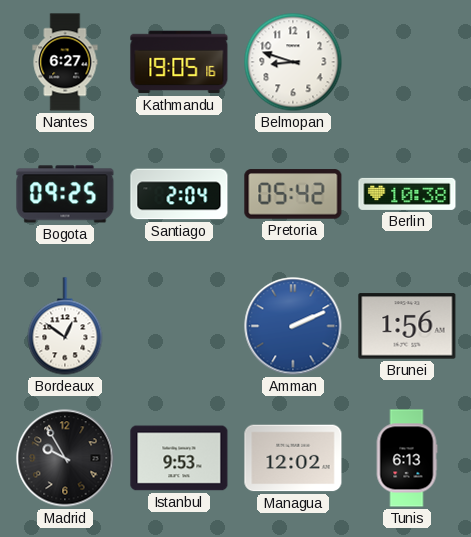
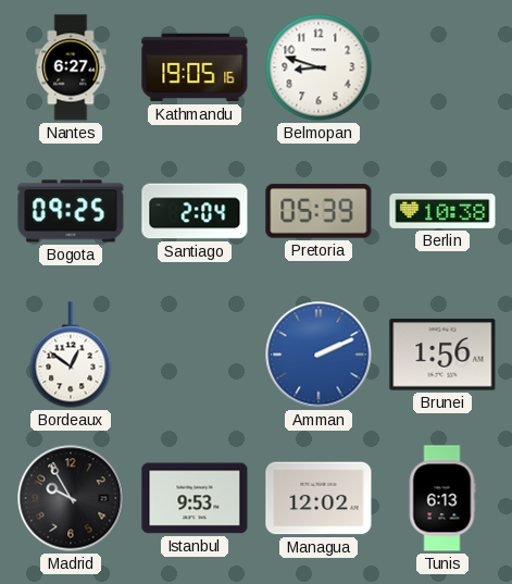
Pretoria: 05:42 -> 05:39
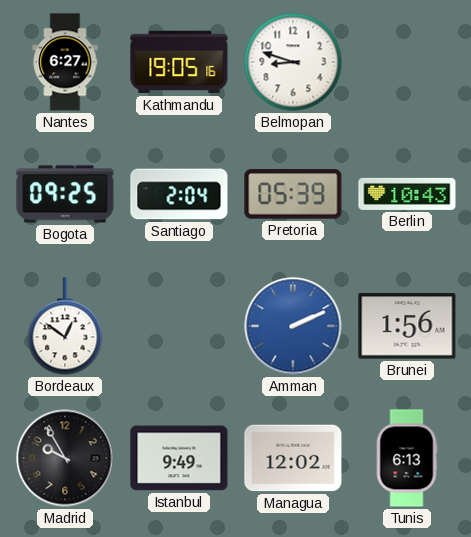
Berlin: 10:38 -> 10:43
Istanbul: 9:53 -> 9:49
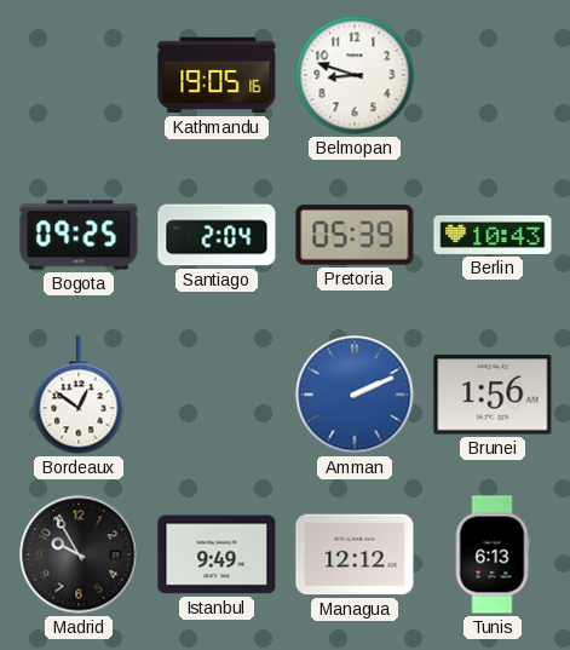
Nantes: 6:27 -> none
Managua: 12:02 -> 12:12
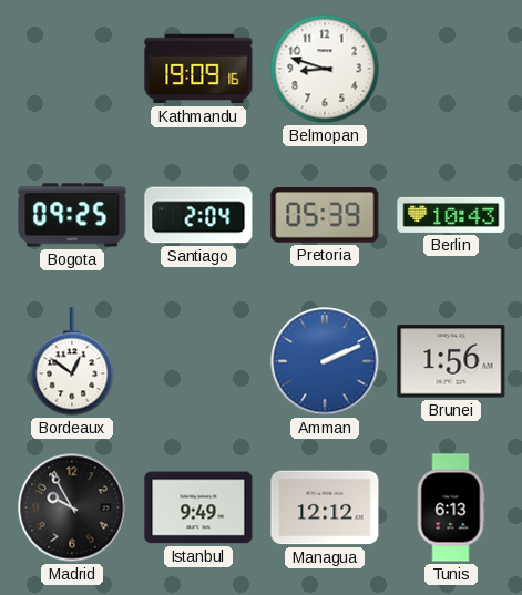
Kathmandu: 19:05 -> 19:09
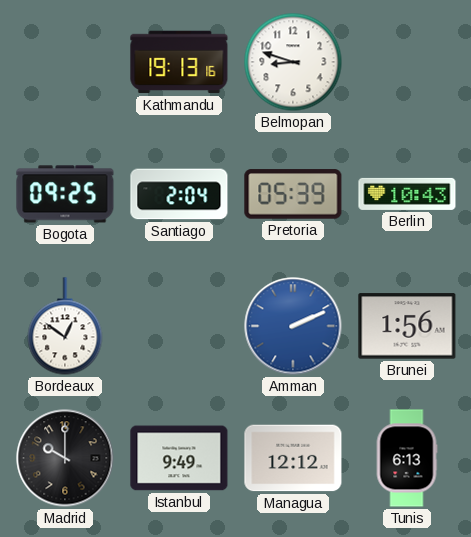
Kathmandu: 19:09 -> 19:13
Madrid: 9:55 -> 10:00
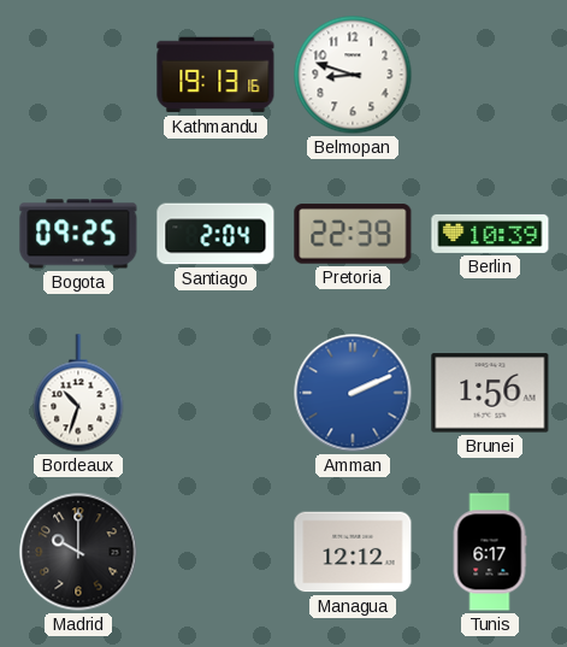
Pretoria: 05:39 -> 22:39
Berlin: 10:43 -> 10:39
Bordeaux: 12:51 -> 10:33
Istanbul: 9:49 -> none
Tunis: 6:13 -> 6:17
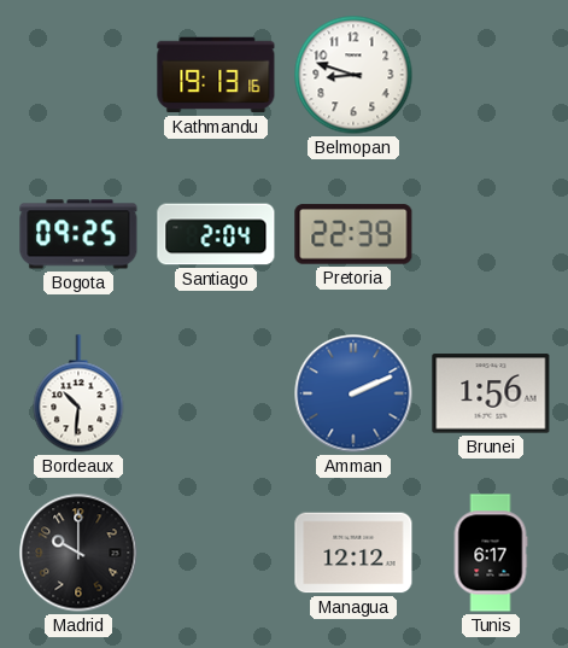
Berlin: 10:39 -> none
Bordeaux: 10:33 -> 10:31
